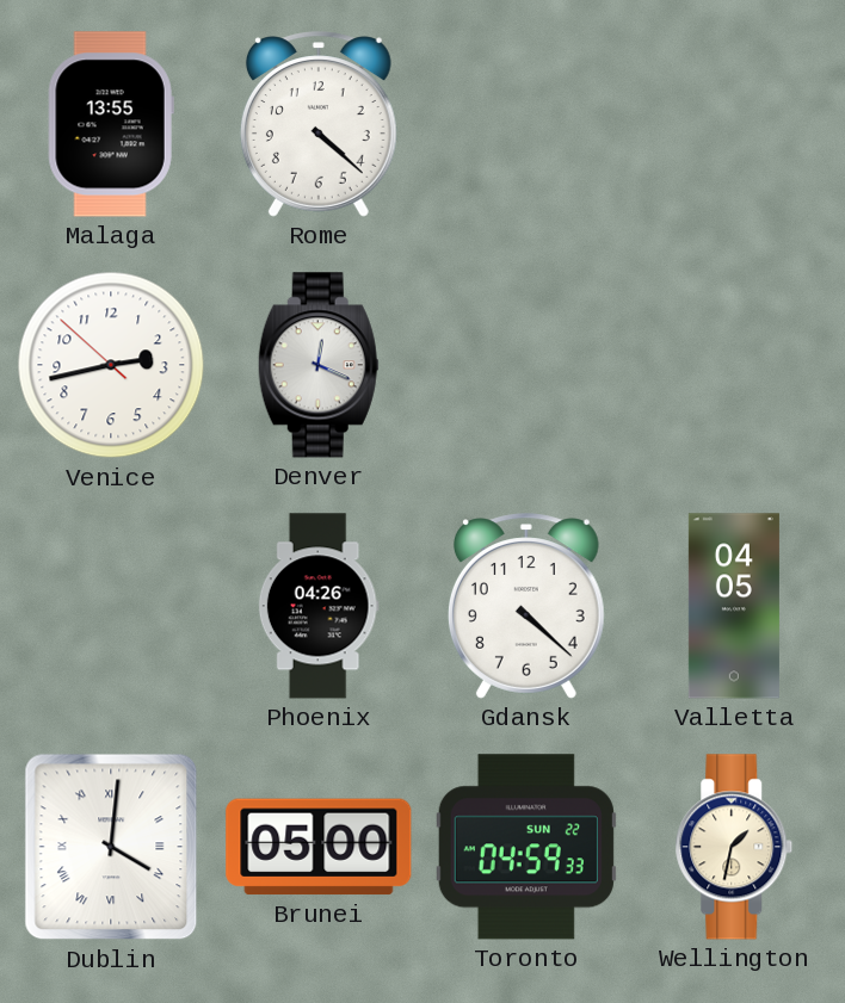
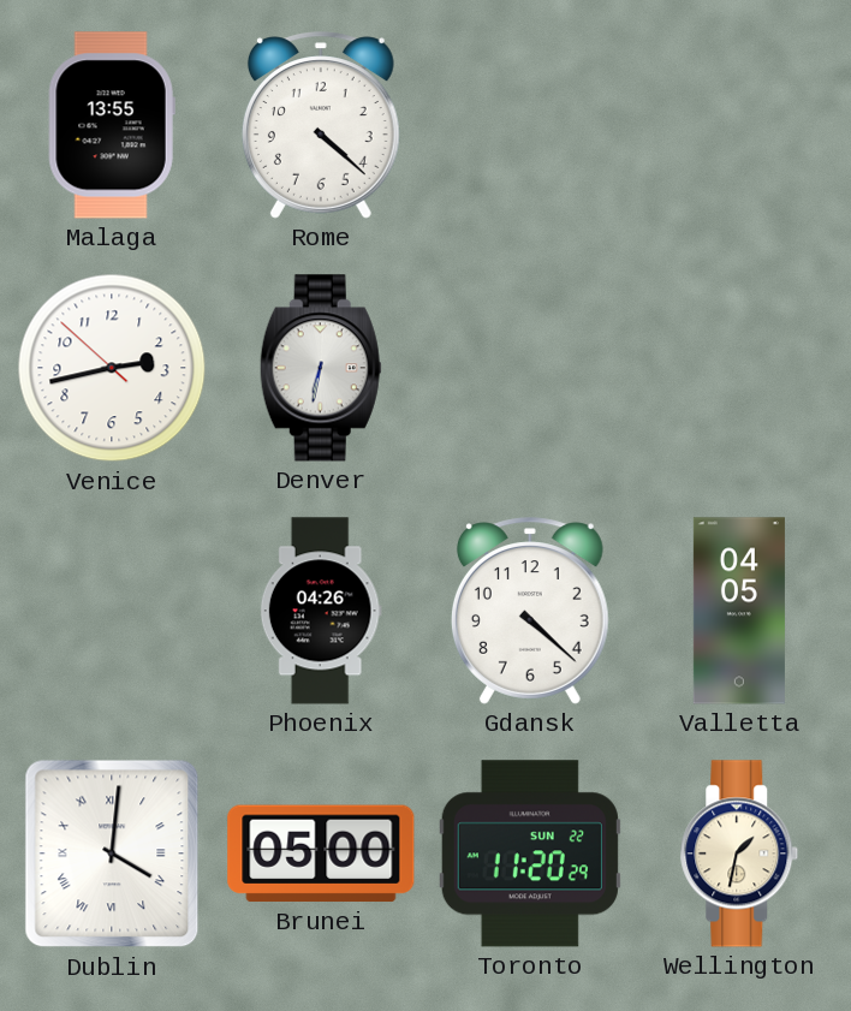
Denver: 12:19 -> 6:32
Toronto: 04:59 -> 11:20
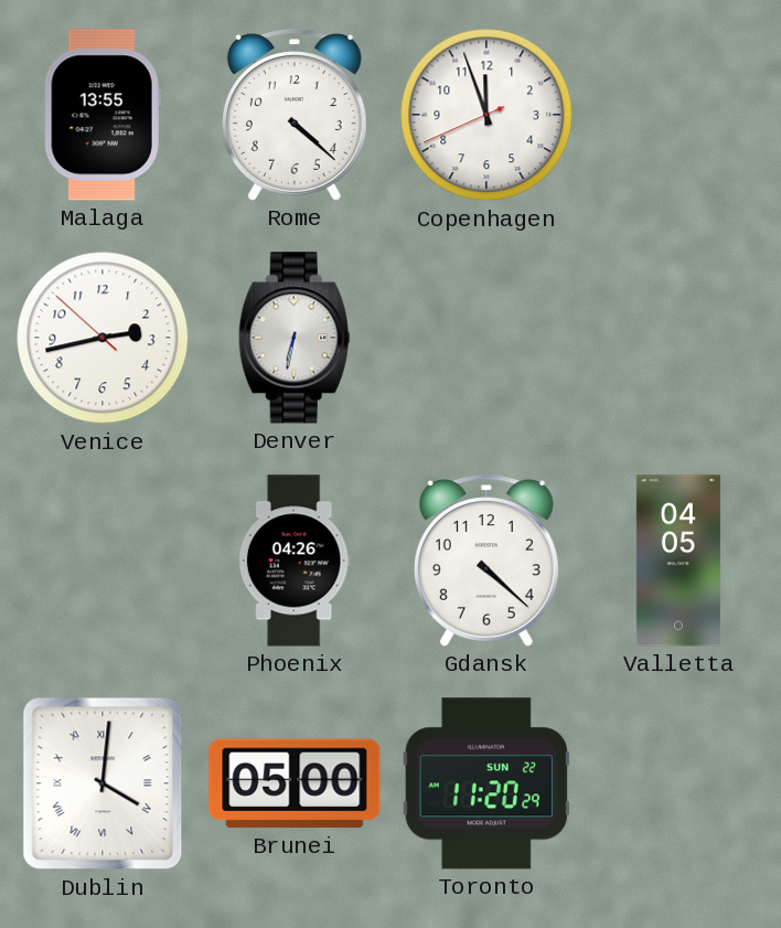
Copenhagen: none -> 11:56
Wellington: 1:32 -> none
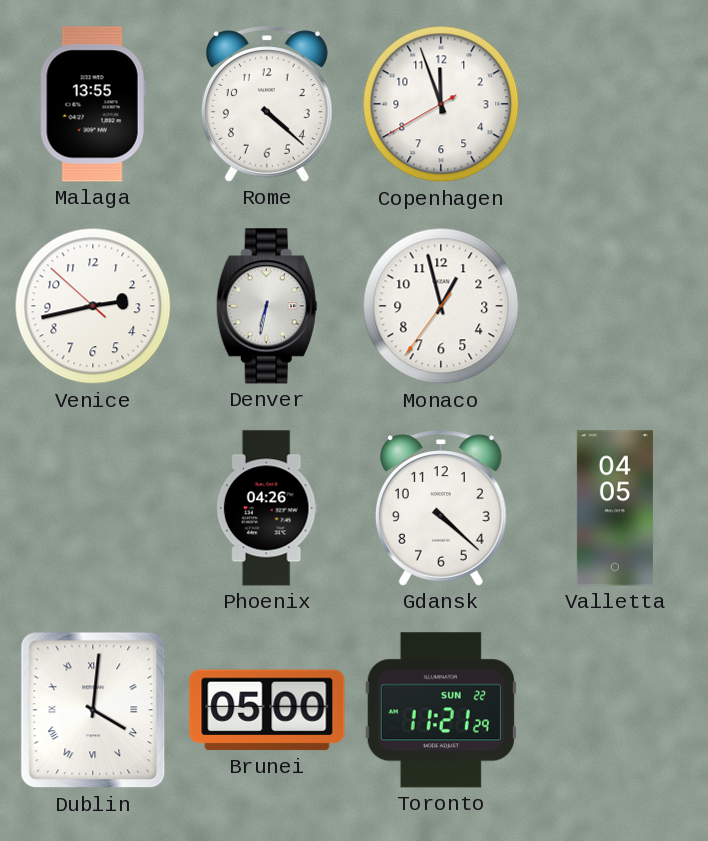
Copenhagen: 11:56:41 -> 11:56:40
Monaco: none -> 12:57
Toronto: 11:20 -> 11:21
